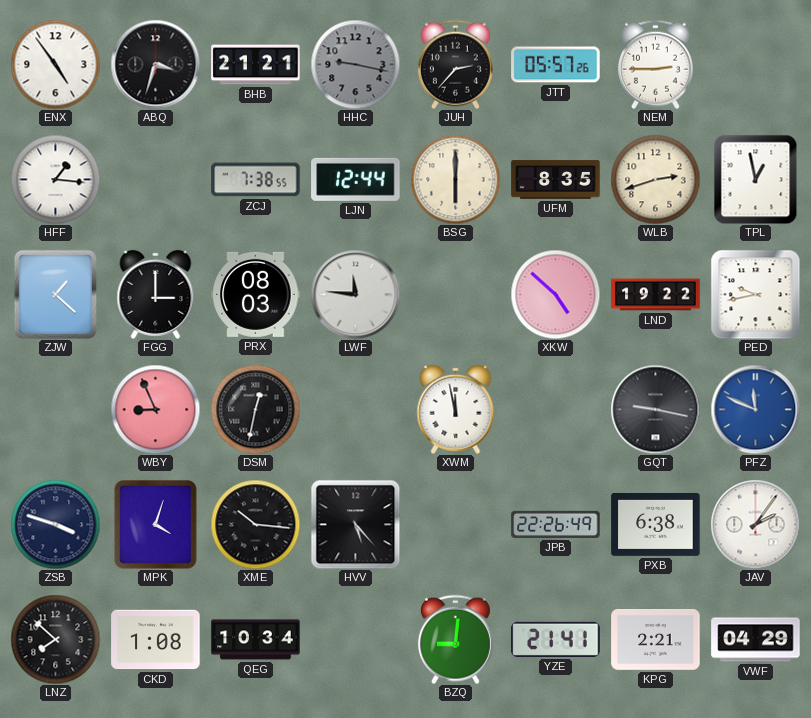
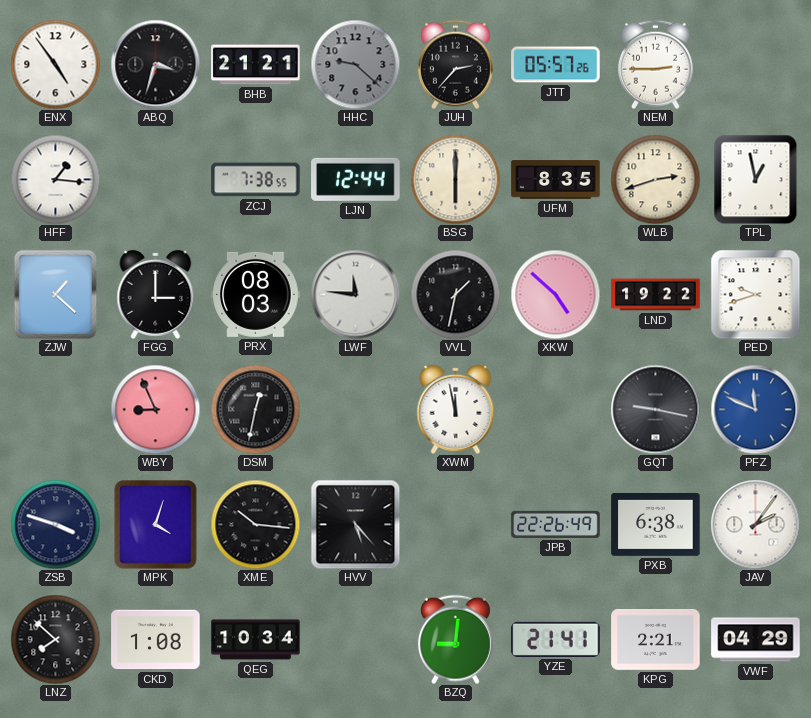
HHC: 9:17 -> 9:22
VVL: none -> 1:32
PED: 9:43 -> 9:42
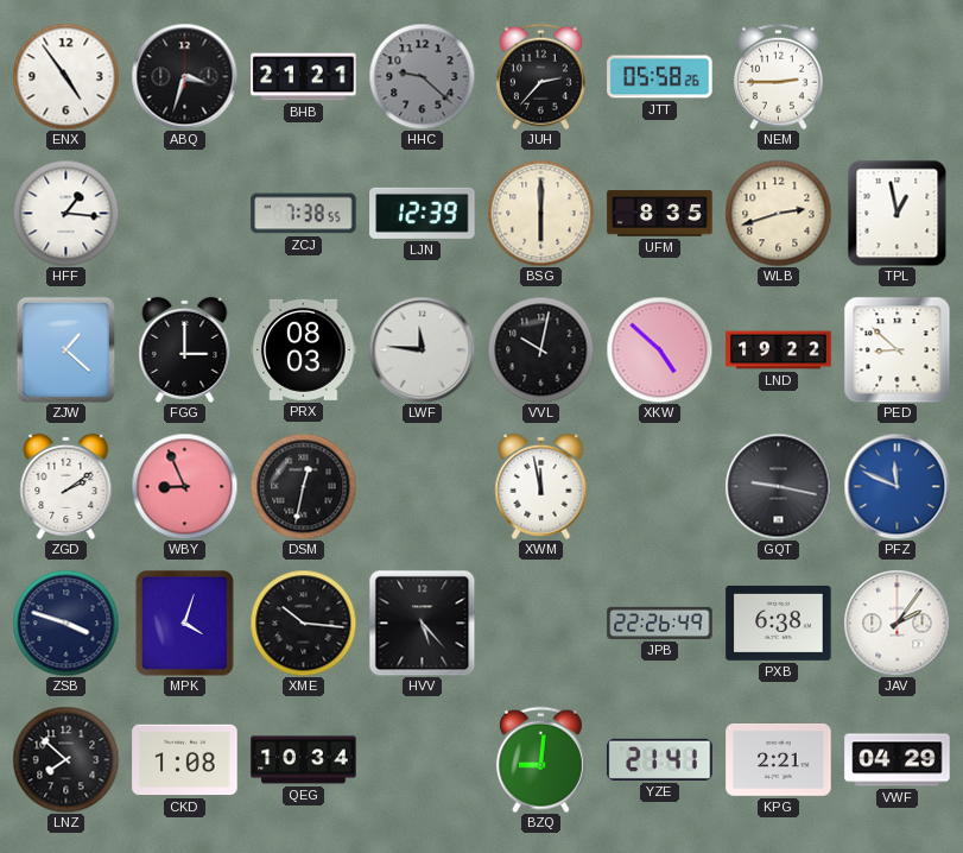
JTT: 05:57 -> 05:58
LJN: 12:44 -> 12:39
VVL: 1:32 -> 10:02
PED: 9:42 -> 8:52
ZGD: none -> 2:09
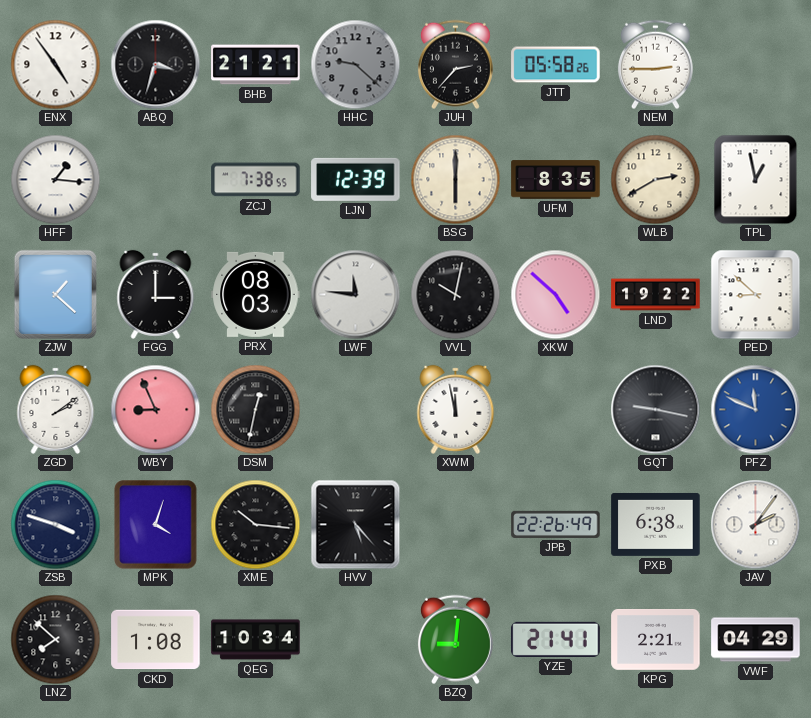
WLB: 2:42 -> 2:40
